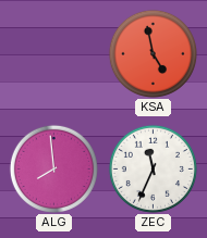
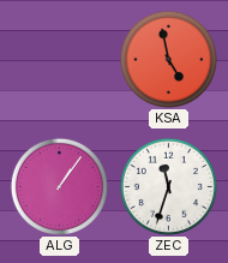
ALG: 7:59 -> 1:06
ZEC: 11:34 -> 11:33
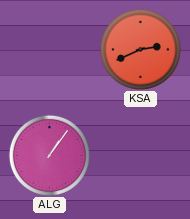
KSA: 4:58 -> 2:41
ZEC: 11:33 -> none
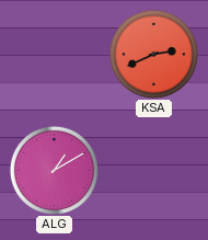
ALG: 1:06 -> 1:10
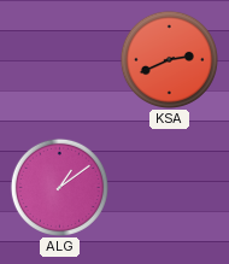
ALG: 1:10 -> 1:09
